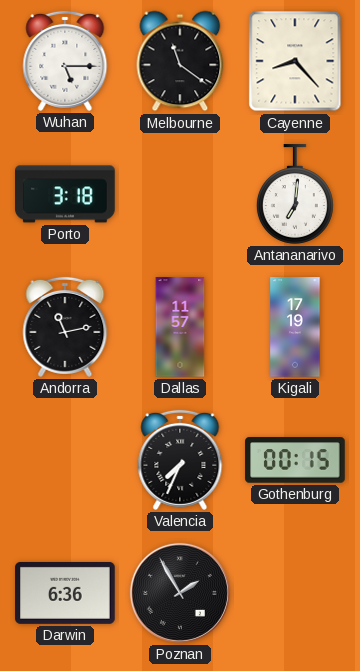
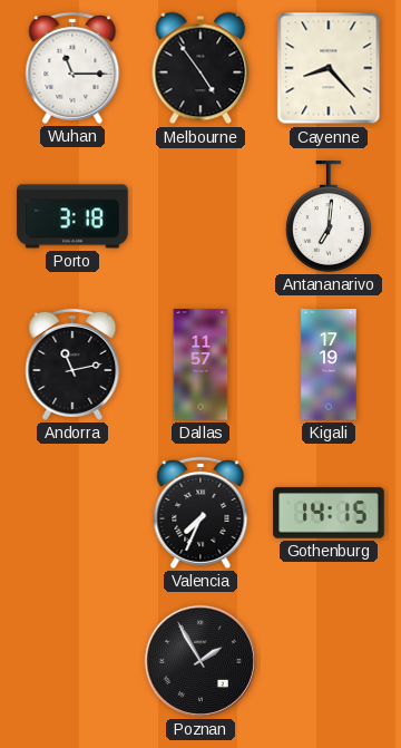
Wuhan: 5:15 -> 11:15
Melbourne: 11:21 -> 4:54
Gothenburg: 00:15 -> 14:15
Darwin: 6:36 -> none
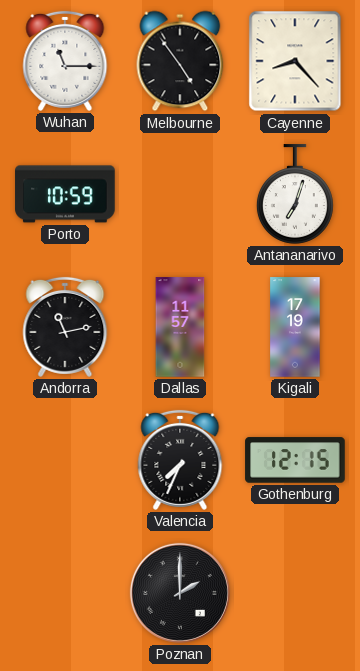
Porto: 3:18 -> 10:59
Antananarivo: 7:01 -> 7:03
Gothenburg: 14:15 -> 12:15
Poznan: 1:55 -> 2:00
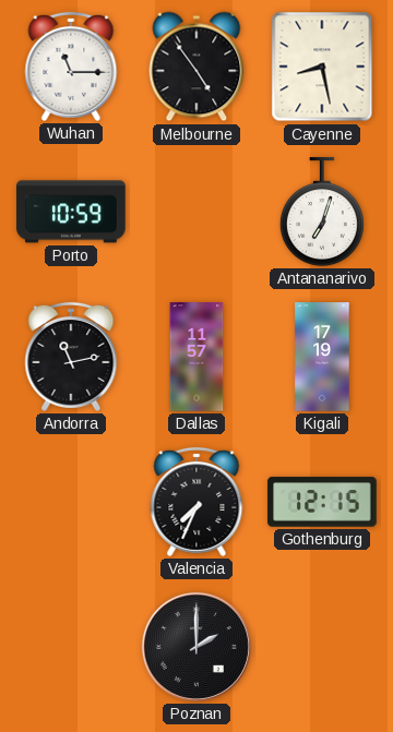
Cayenne: 8:23 -> 8:28
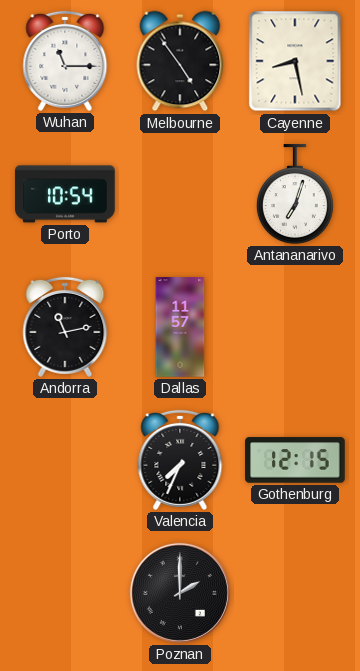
Porto: 10:59 -> 10:54
Kigali: 17:19 -> none
